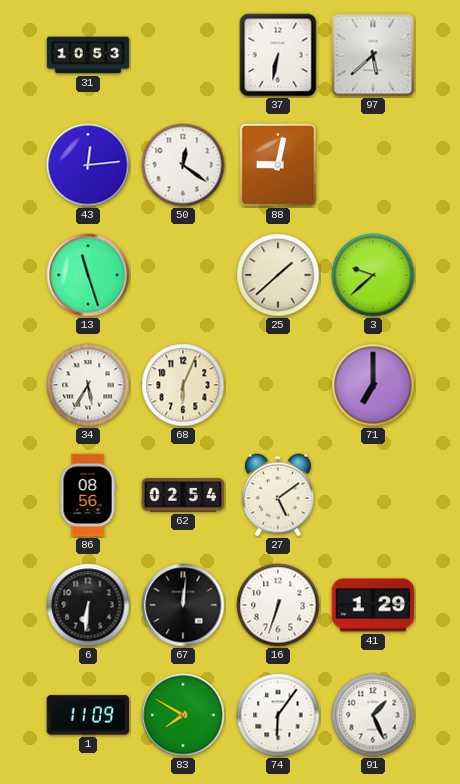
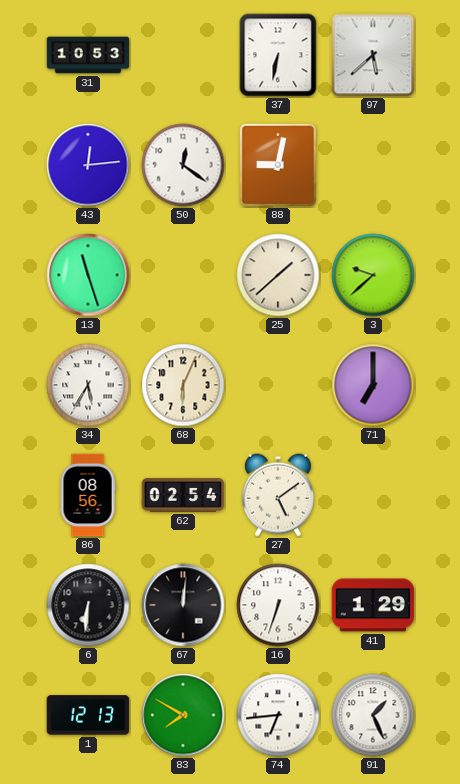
1: 11:09 -> 12:13
74: 6:06 -> 6:44
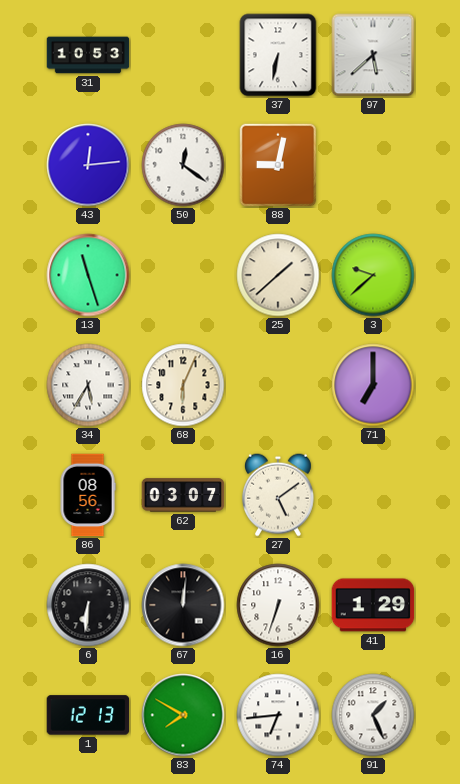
62: 02:54 -> 03:07
